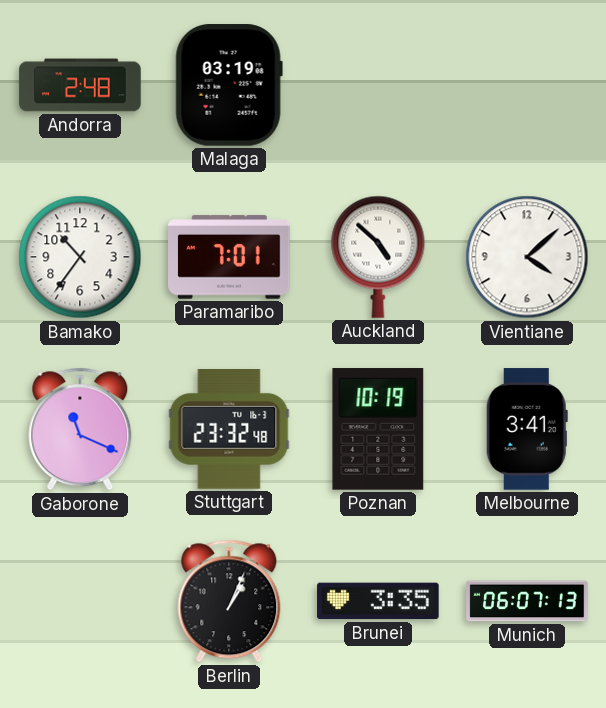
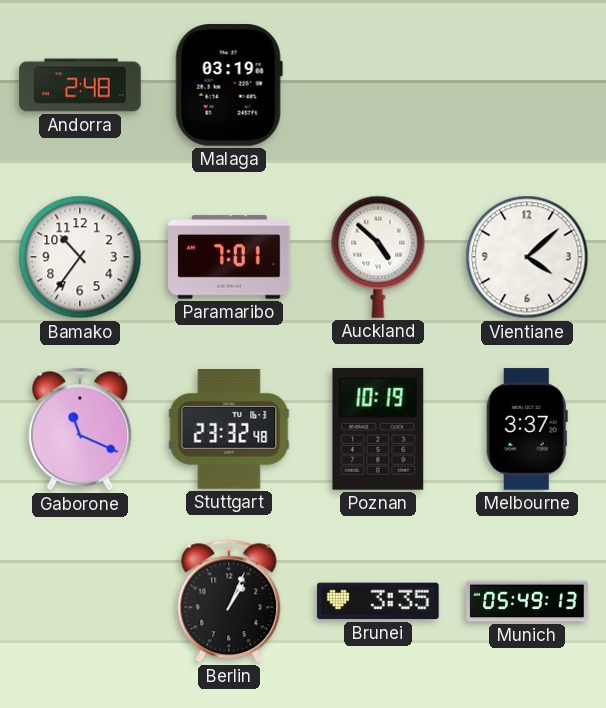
Melbourne: 3:41 -> 3:37
Munich: 06:07 -> 05:49
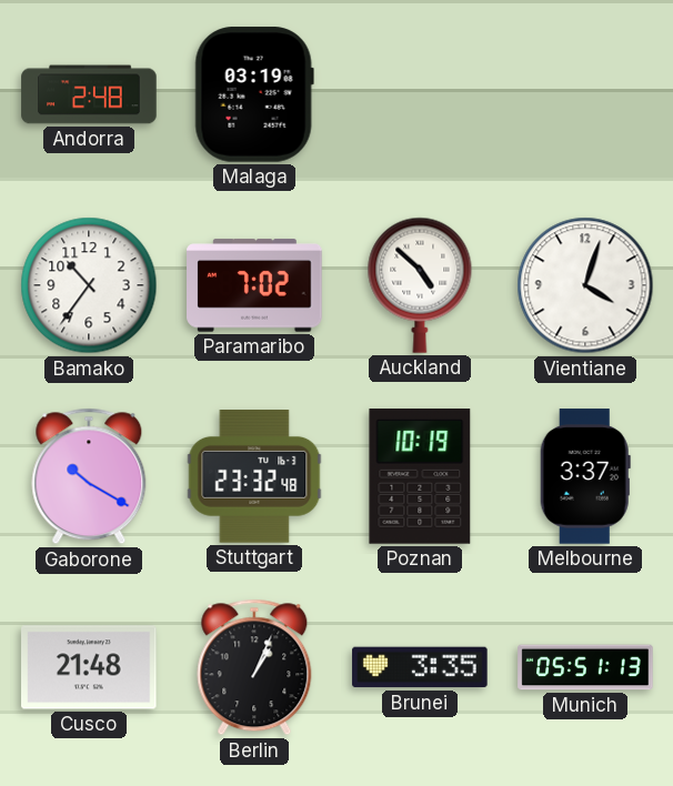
Paramaribo: 7:01 -> 7:02
Vientiane: 4:08 -> 4:03
Gaborone: 11:19 -> 10:20
Cusco: none -> 21:48
Munich: 05:49 -> 05:51
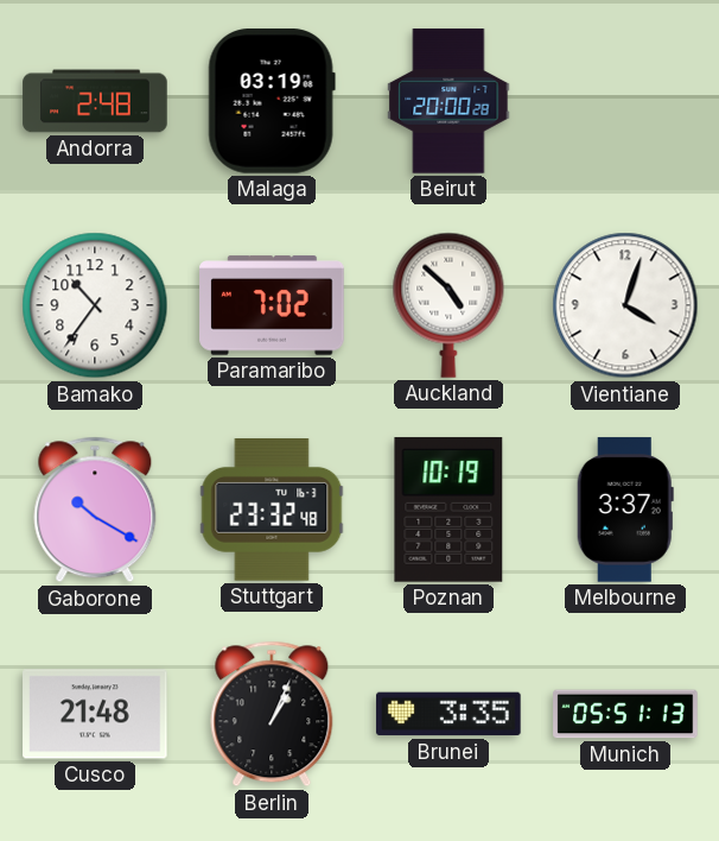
Beirut: none -> 20:00
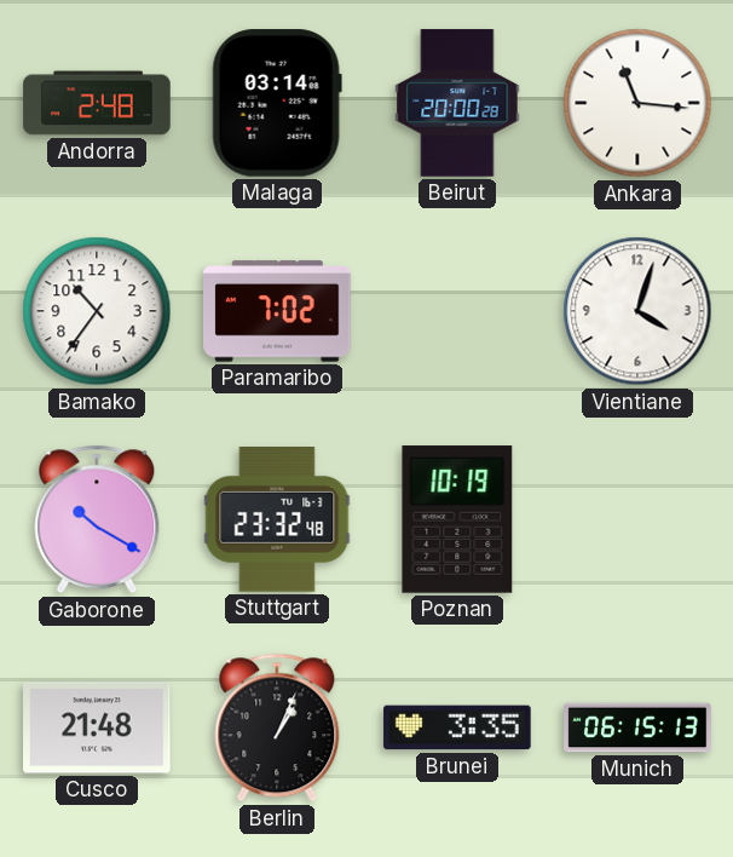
Malaga: 03:19 -> 03:14
Ankara: none -> 11:16
Auckland: 4:52 -> none
Melbourne: 3:37 -> none
Munich: 05:51 -> 06:15
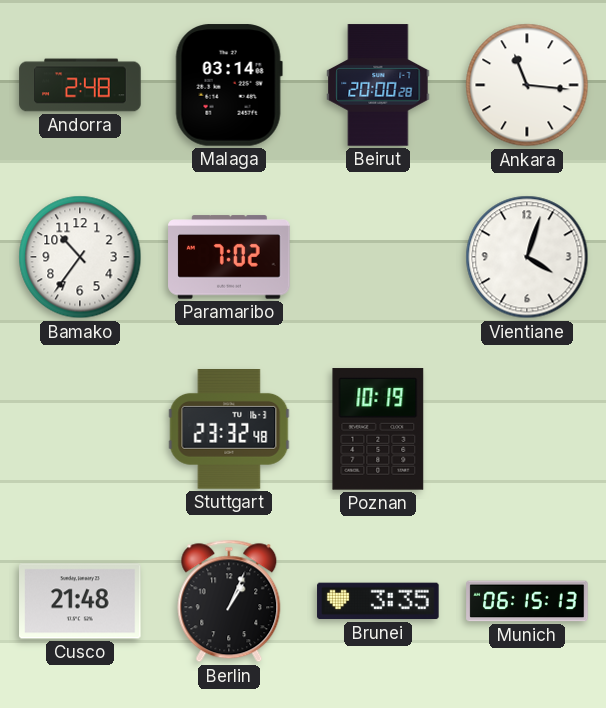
Gaborone: 10:20 -> none
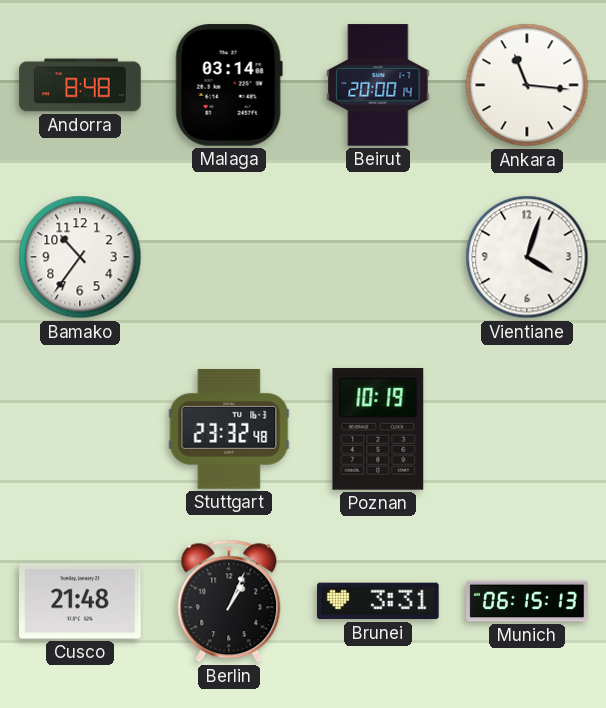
Andorra: 2:48 -> 8:48
Beirut: 20:00:28 -> 20:00:14
Paramaribo: 7:02 -> none
Brunei: 3:35 -> 3:31
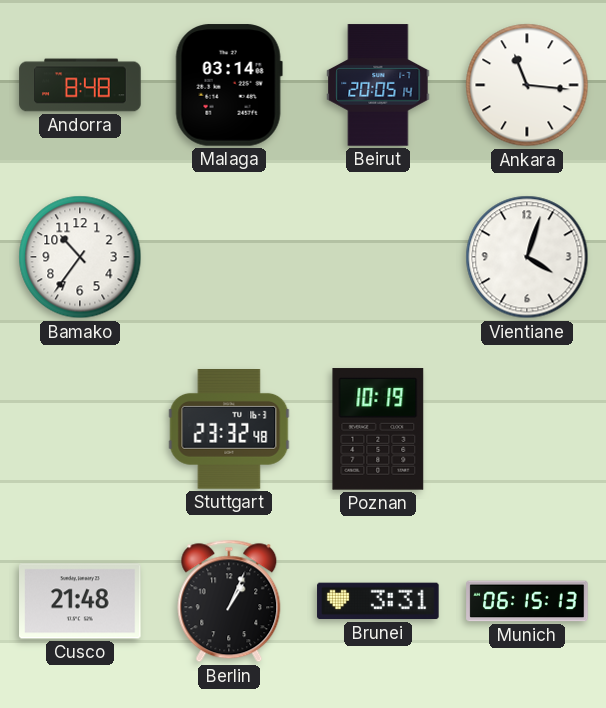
Beirut: 20:00 -> 20:05
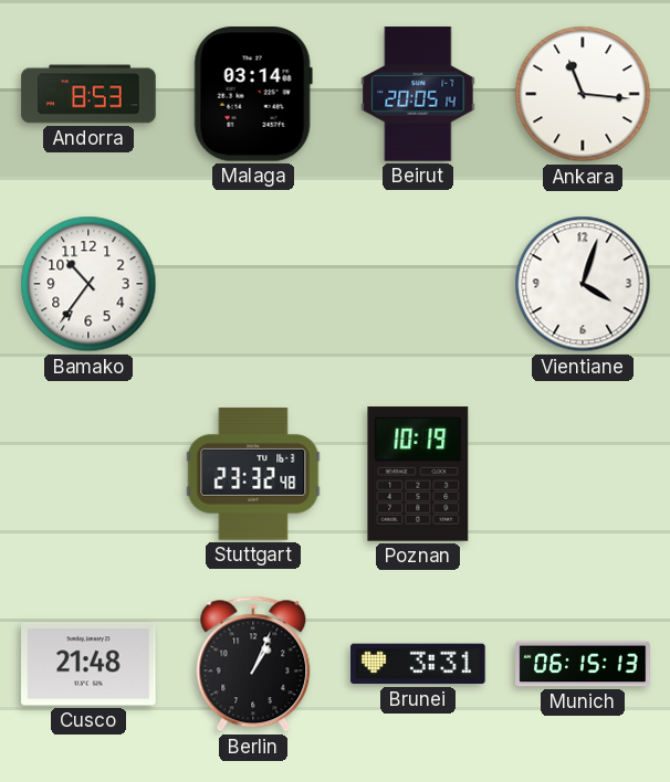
Andorra: 8:48 -> 8:53
